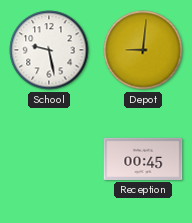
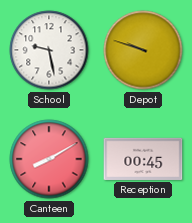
Depot: 9:01 -> 9:48
Canteen: none -> 8:10
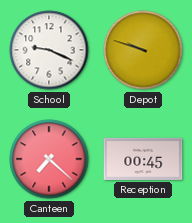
School: 9:28 -> 9:19
Canteen: 8:10 -> 7:22
